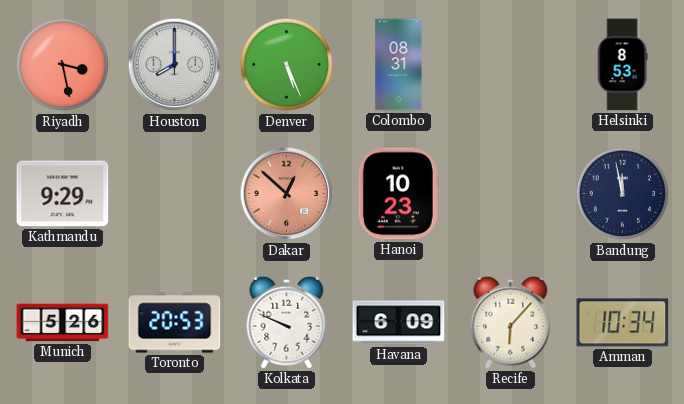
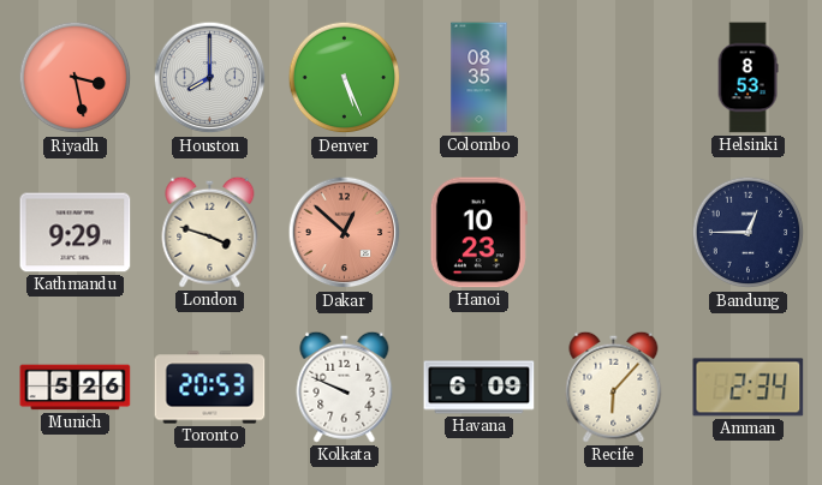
Colombo: 08:31 -> 08:35
London: none -> 3:48
Bandung: 11:58 -> 12:45
Amman: 10:34 -> 2:34
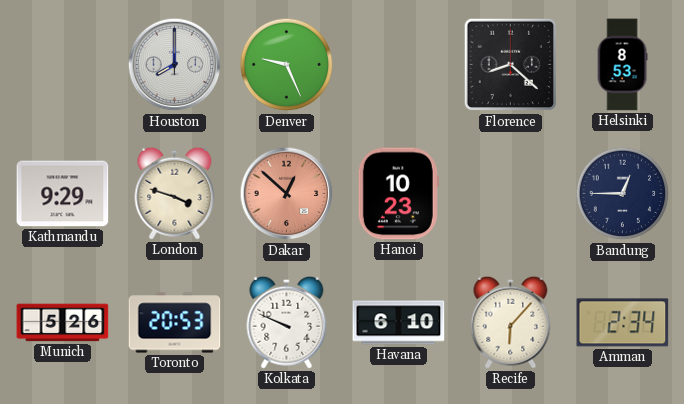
Riyadh: 3:28 -> none
Denver: 5:26 -> 9:26
Colombo: 08:35 -> none
Florence: none -> 8:22
Havana: 6:09 -> 6:10
